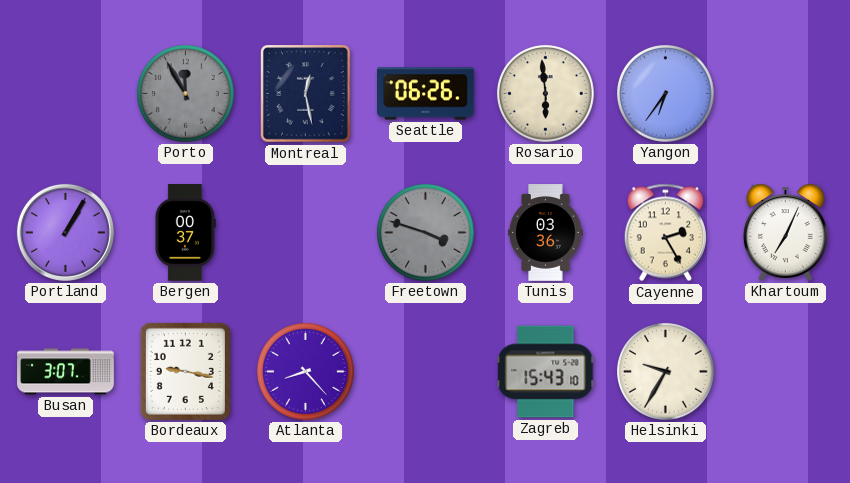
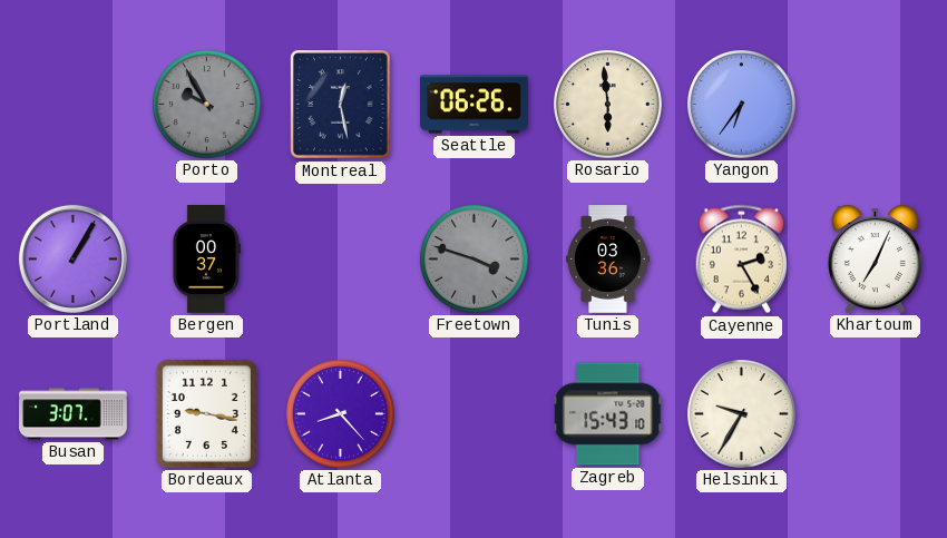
Porto: 11:55 -> 9:55
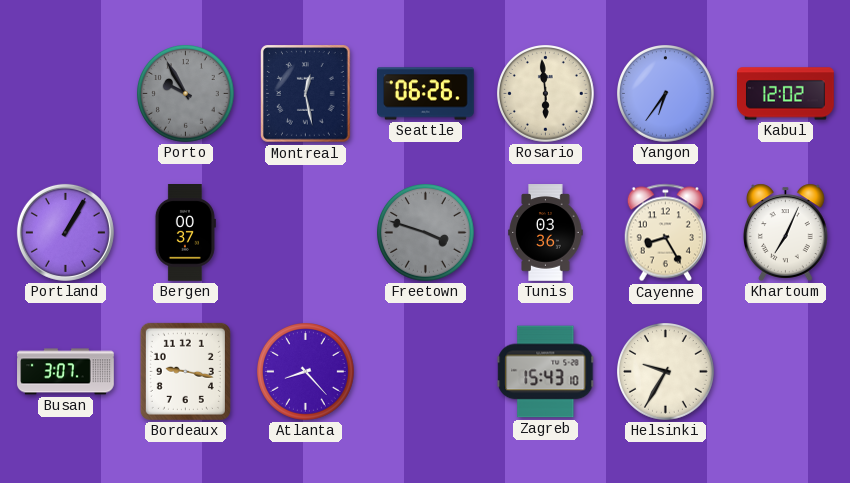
Kabul: none -> 12:02
Cayenne: 2:25 -> 8:25
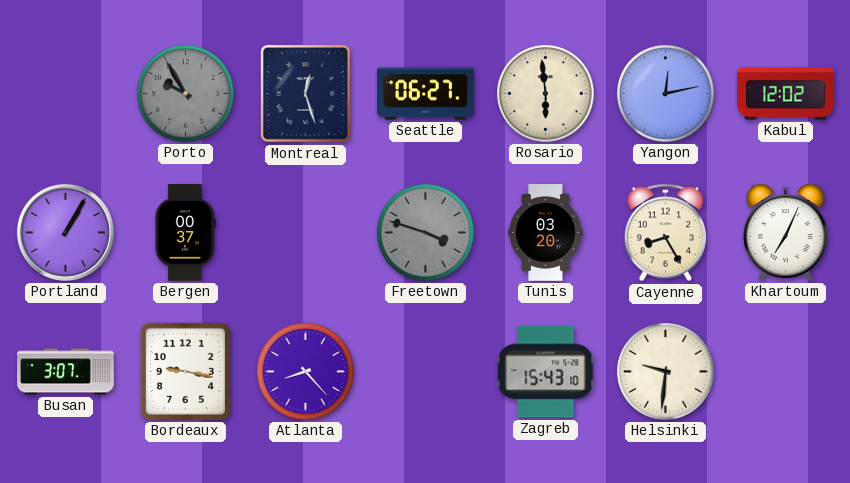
Montreal: 12:28 -> 12:27
Seattle: 06:26 -> 06:27
Yangon: 6:36 -> 12:13
Tunis: 03:36 -> 03:20
Helsinki: 9:35 -> 9:31
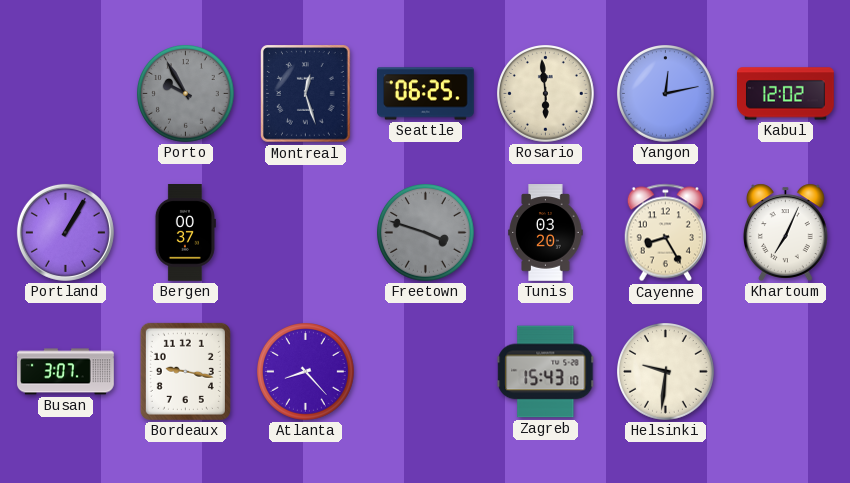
Seattle: 06:27 -> 06:25
